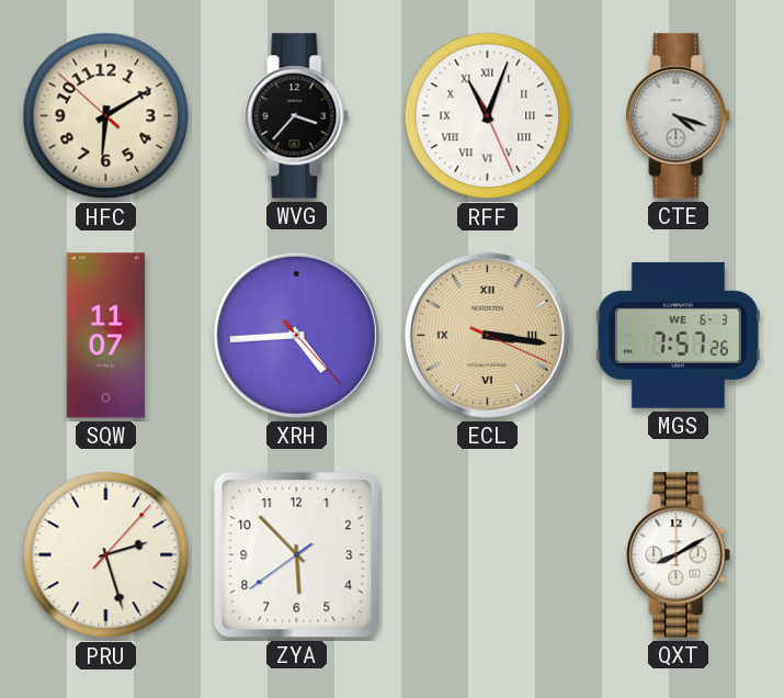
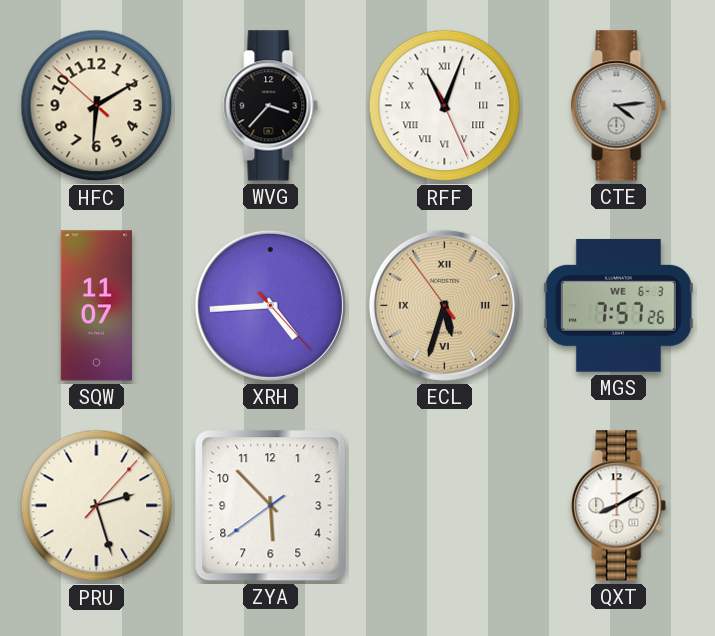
CTE: 4:18 -> 4:14
ECL: 3:16 -> 5:32
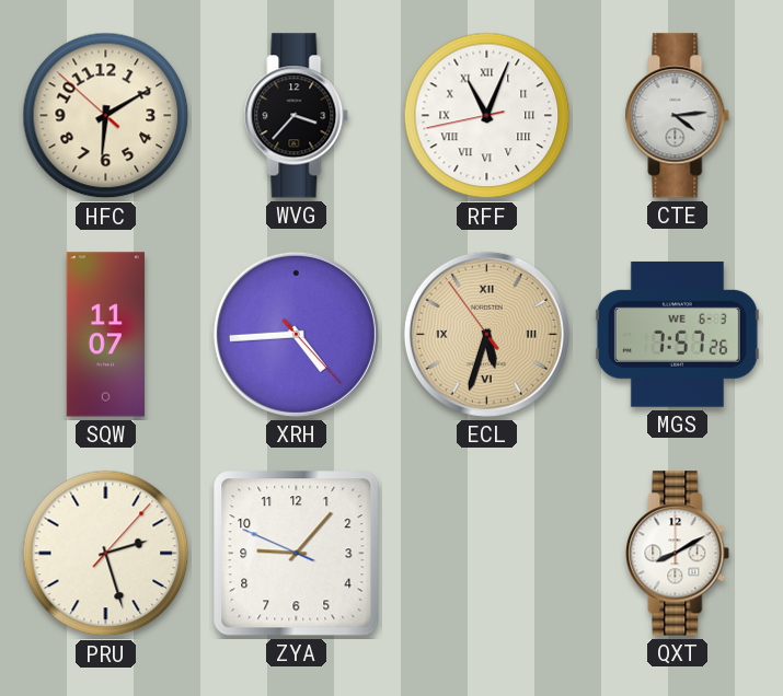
RFF: 11:03:26 -> 11:03:43
ZYA: 5:52 -> 9:06
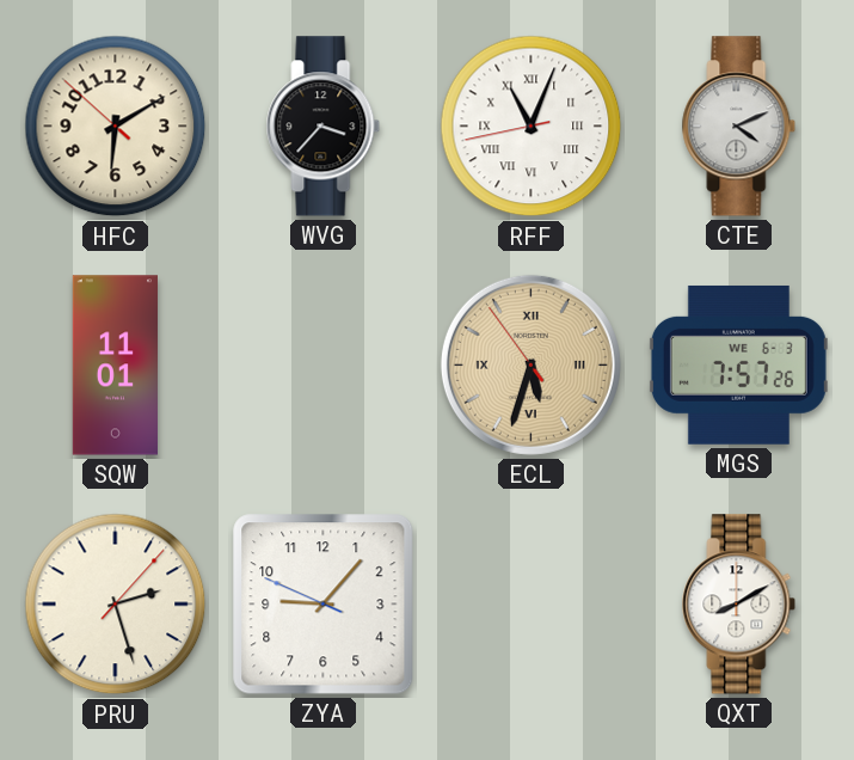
CTE: 4:14 -> 4:11
SQW: 11:07 -> 11:01
XRH: 4:44 -> none
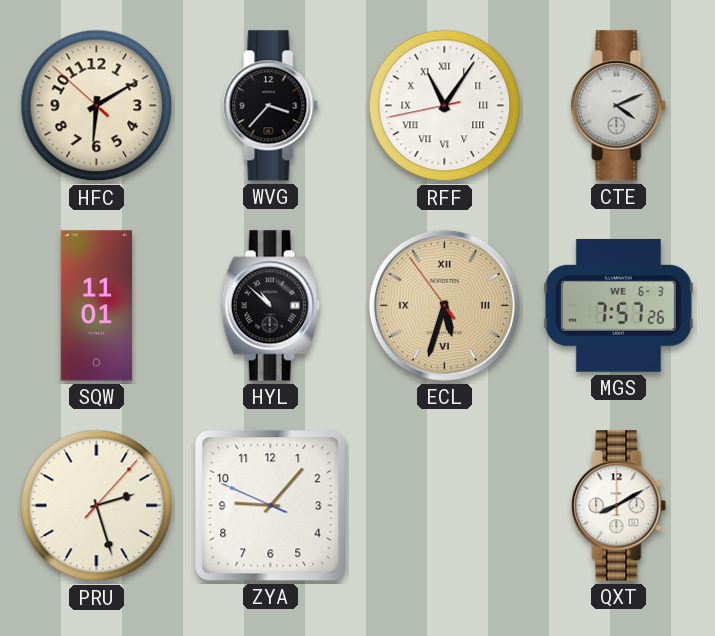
RFF: 11:03 -> 11:05
HYL: none -> 10:52
